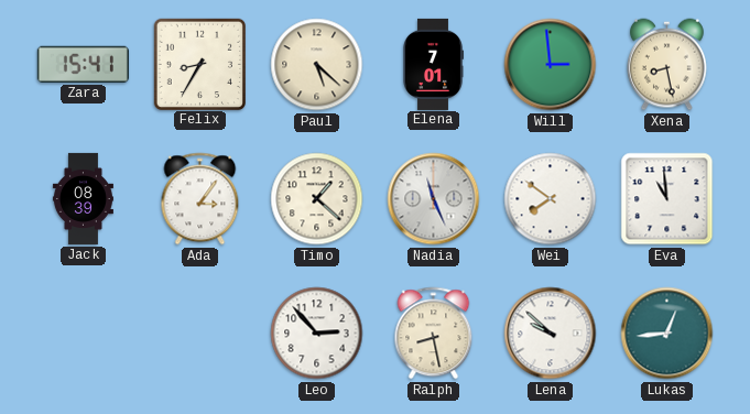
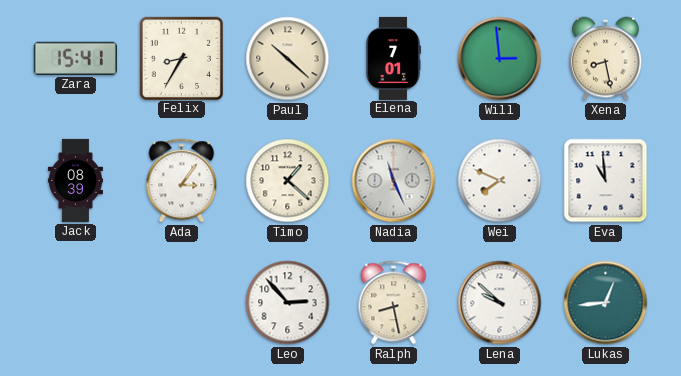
Paul: 5:22 -> 10:22
Wei: 7:51 -> 7:49
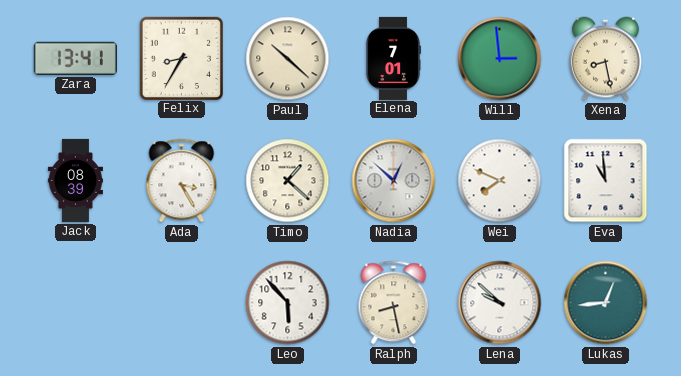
Zara: 15:41 -> 13:41
Ada: 3:06 -> 3:25
Nadia: 11:26 -> 12:52
Leo: 2:53 -> 5:53
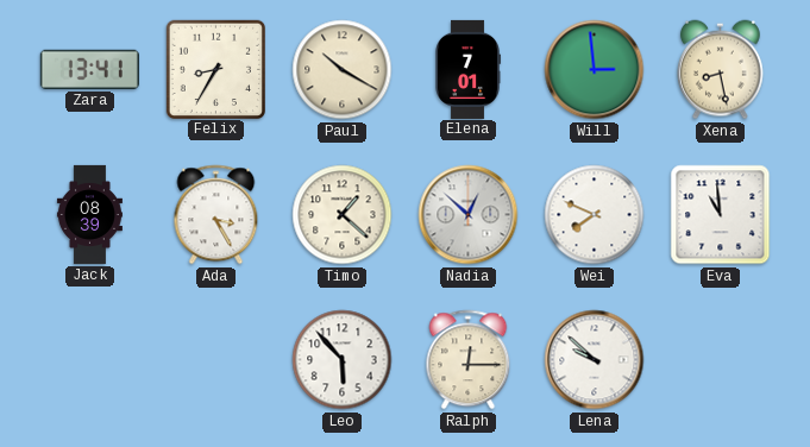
Paul: 10:22 -> 10:20
Ralph: 8:28 -> 12:15
Lukas: 12:44 -> none
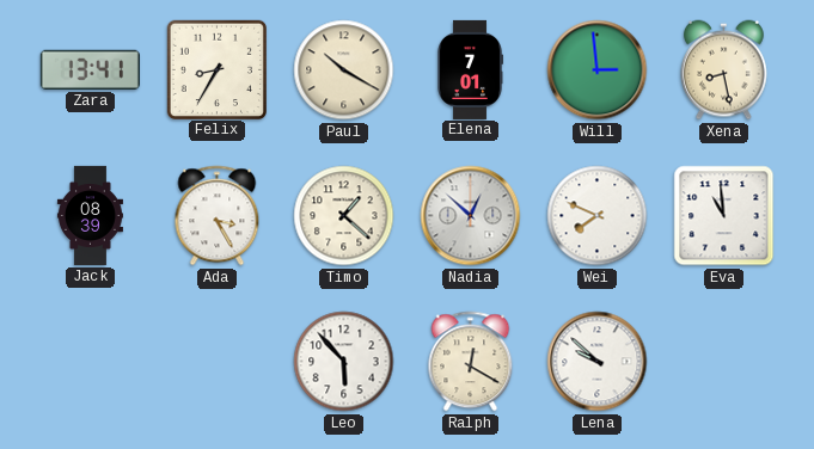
Ralph: 12:15 -> 12:20
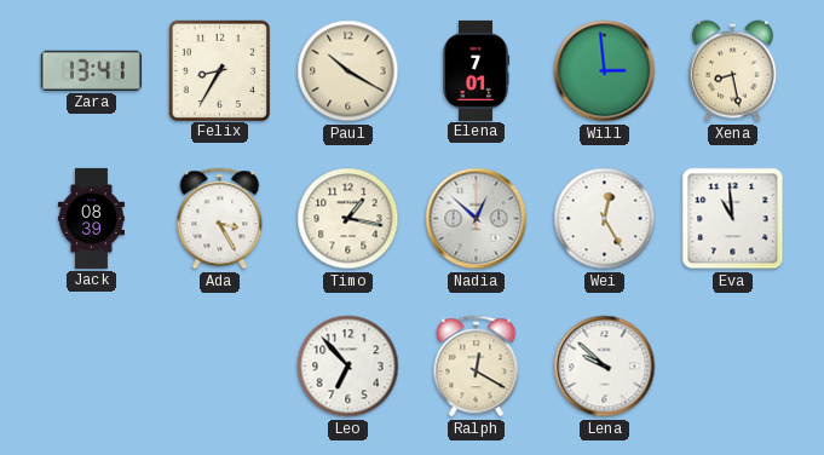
Timo: 1:22 -> 1:17
Wei: 7:49 -> 12:25
Leo: 5:53 -> 6:53
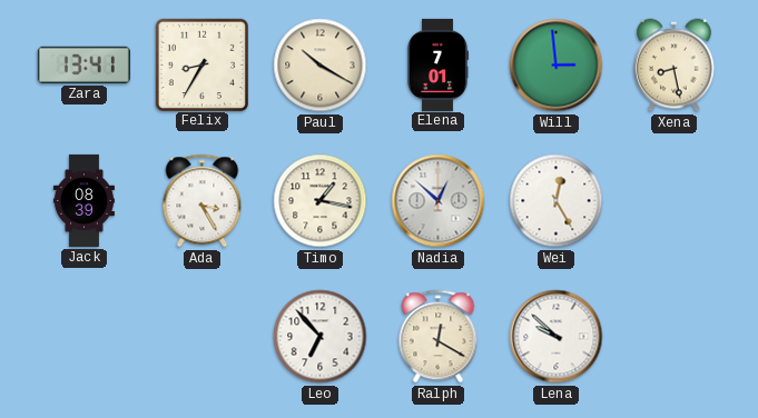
Eva: 10:59 -> none
